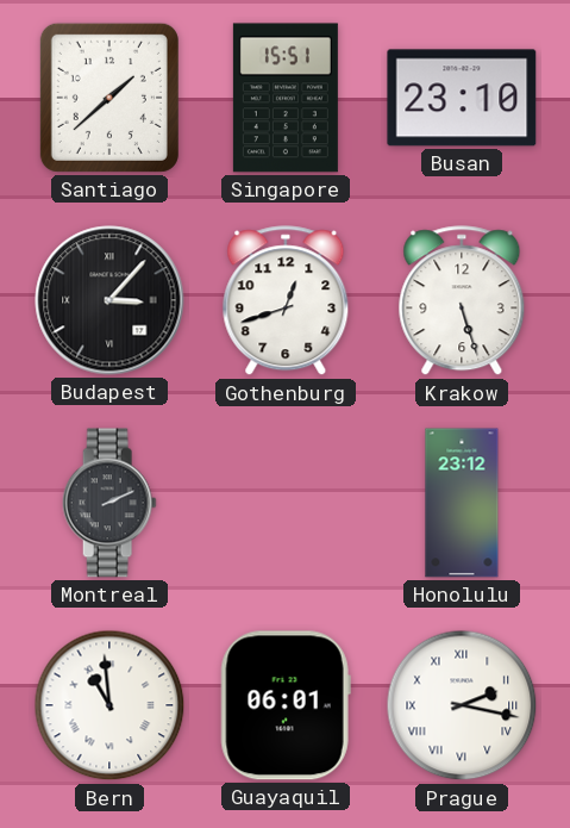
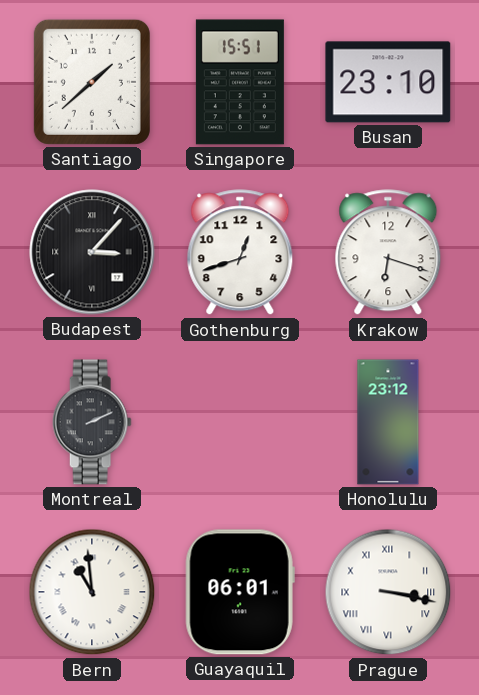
Krakow: 5:27 -> 6:18
Prague: 2:17 -> 3:17
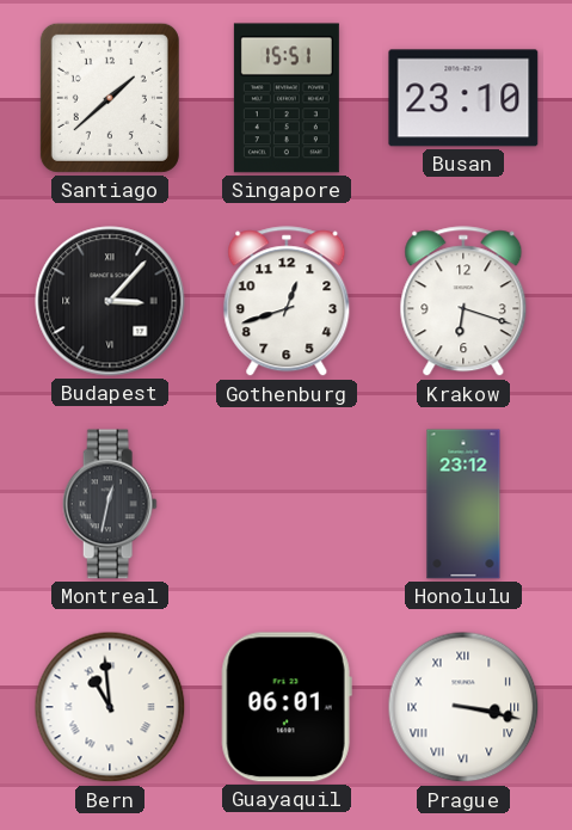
Montreal: 2:11 -> 12:32
